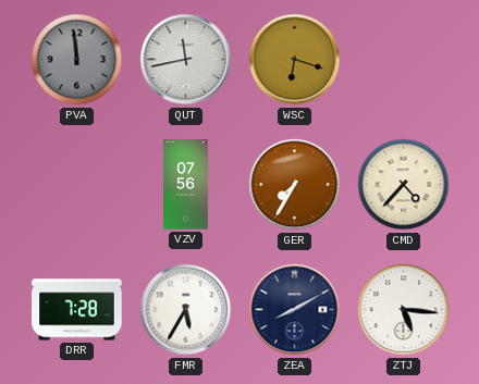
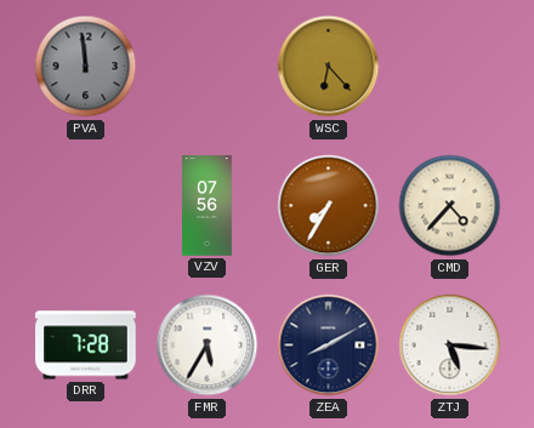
QUT: 11:43 -> none
WSC: 6:18 -> 6:23
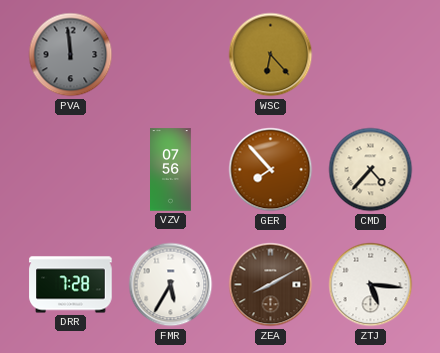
GER: 7:35 -> 7:53
ZEA dial: navy -> brown
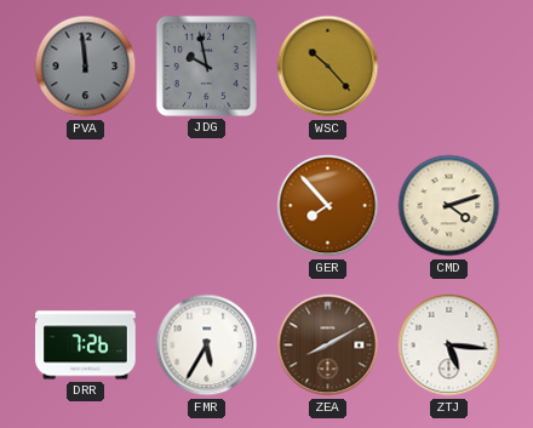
JDG: none -> 9:58
WSC: 6:23 -> 10:23
VZV: 07:56 -> none
CMD: 4:37 -> 4:12
DRR: 7:28 -> 7:26
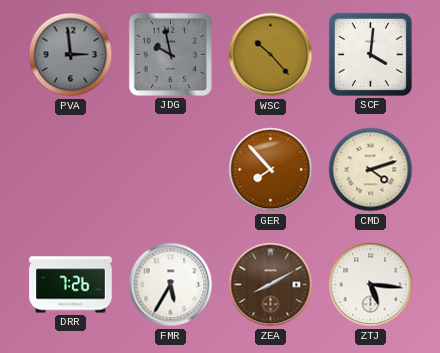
PVA: 11:59 -> 2:59
SCF: none -> 4:01
